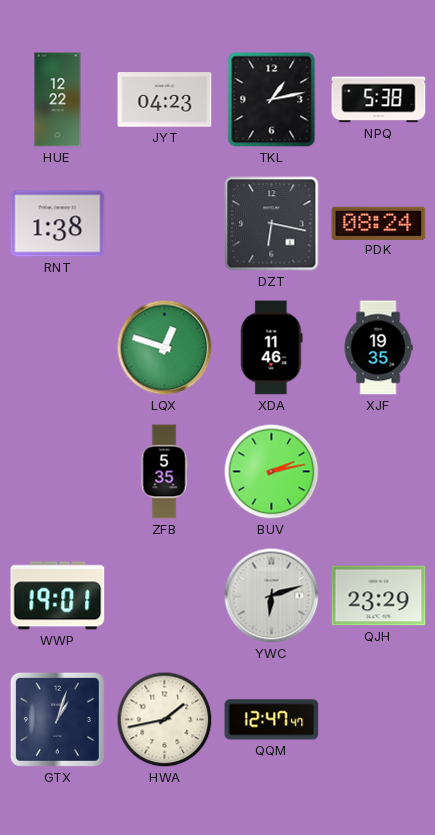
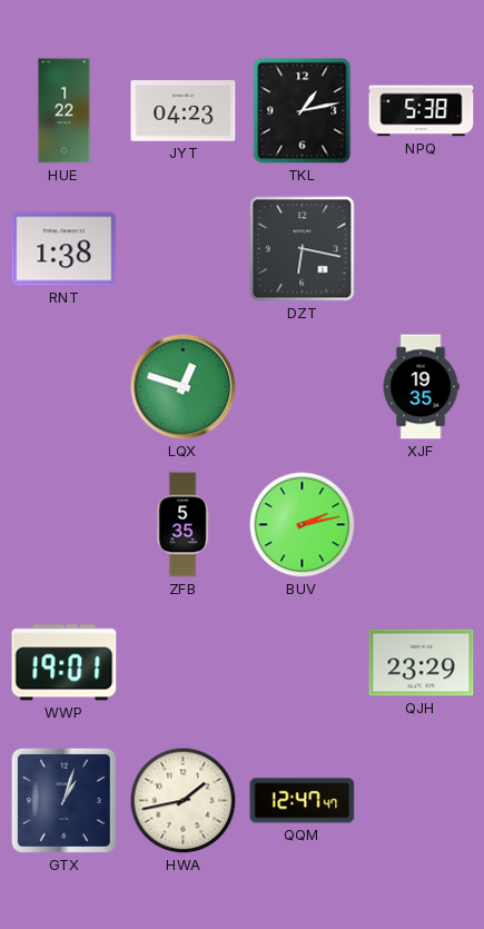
HUE: 12:22 -> 1:22
PDK: 08:24 -> none
XDA: 11:46 -> none
YWC: 6:12 -> none
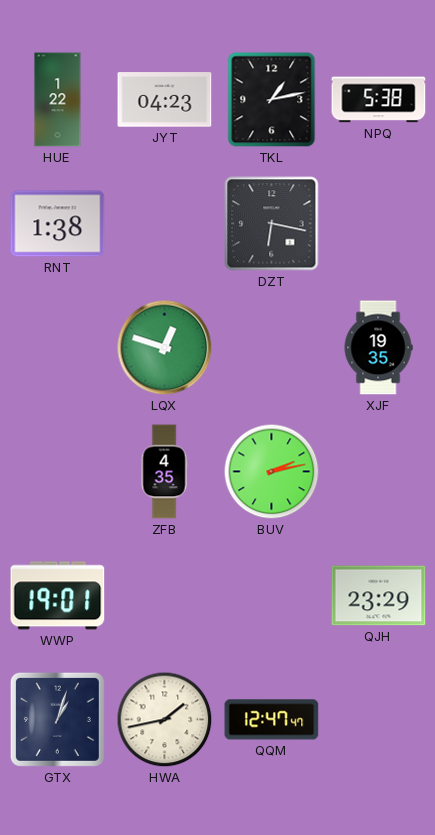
ZFB: 5:35 -> 4:35
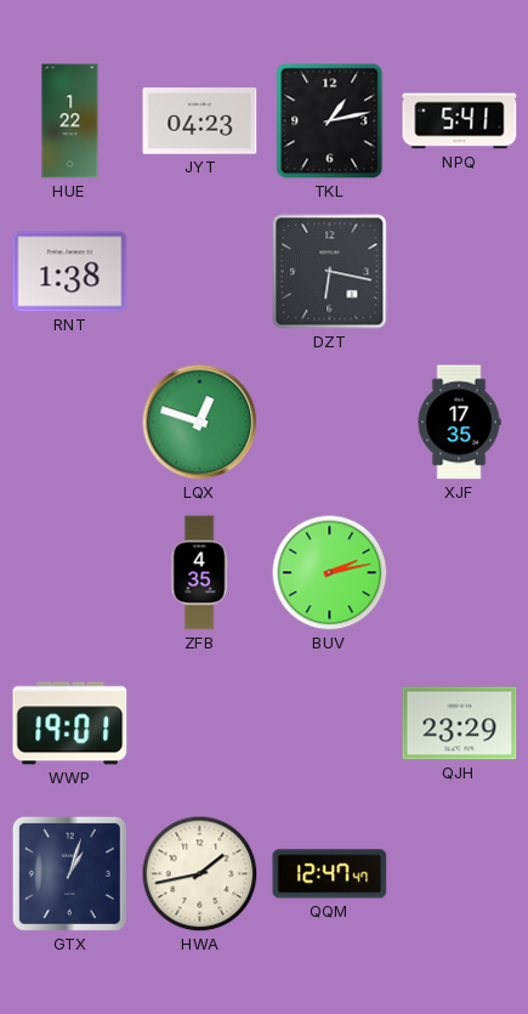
NPQ: 5:38 -> 5:41
XJF: 19:35 -> 17:35
